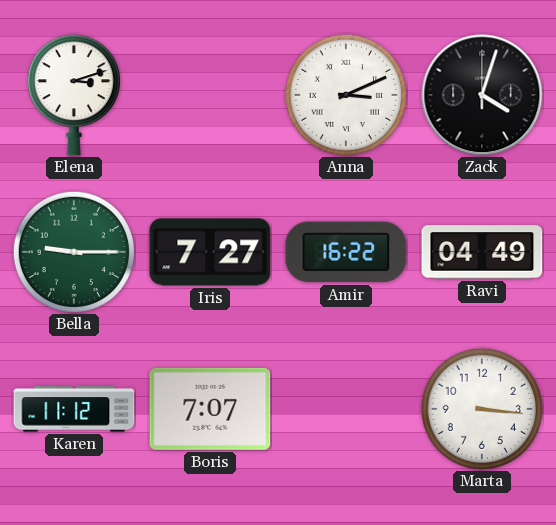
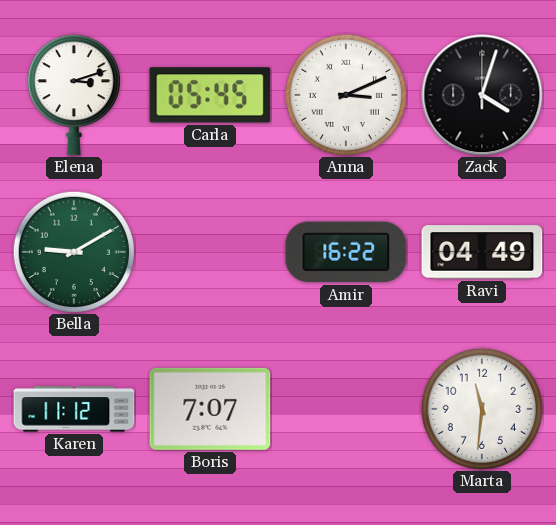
Carla: none -> 05:45
Bella: 9:15 -> 9:10
Iris: 7:27 -> none
Marta: 3:16 -> 11:31
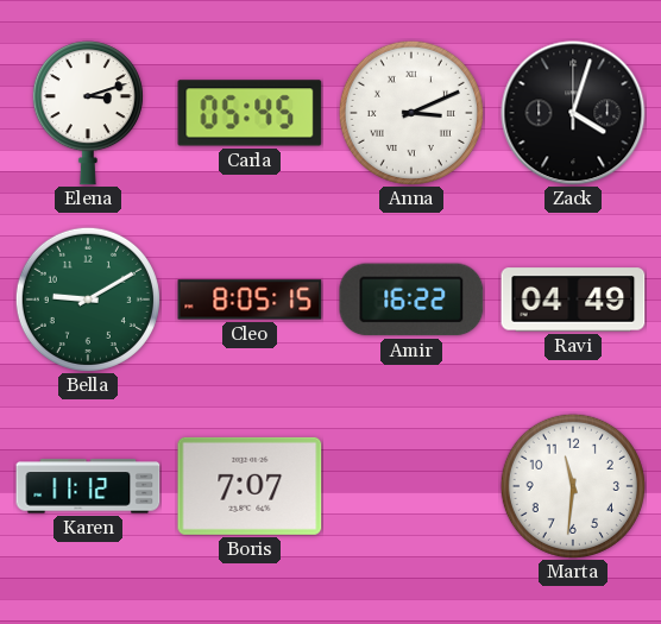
Cleo: none -> 8:05
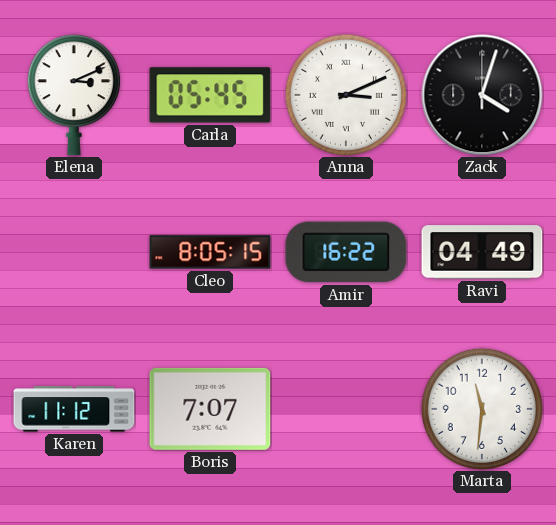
Elena: 3:12 -> 3:11
Bella: 9:10 -> none
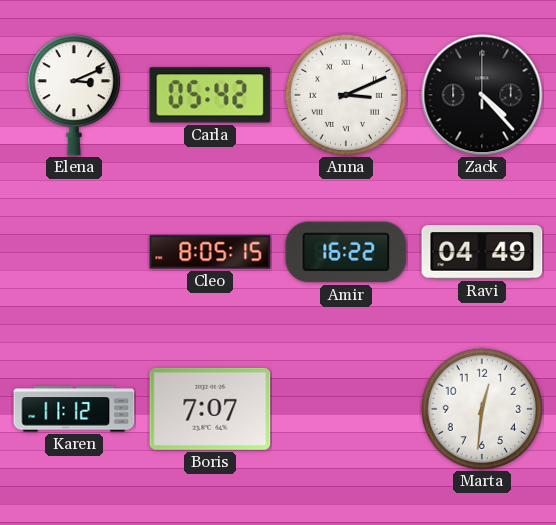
Carla: 05:45 -> 05:42
Zack: 4:03 -> 4:23
Marta: 11:31 -> 12:31
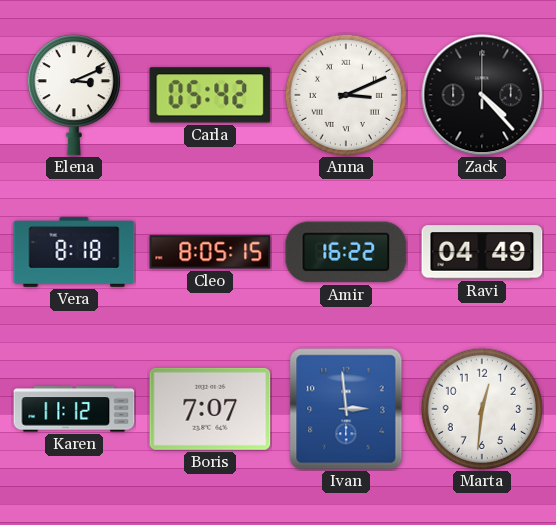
Vera: none -> 8:18
Ivan: none -> 2:59
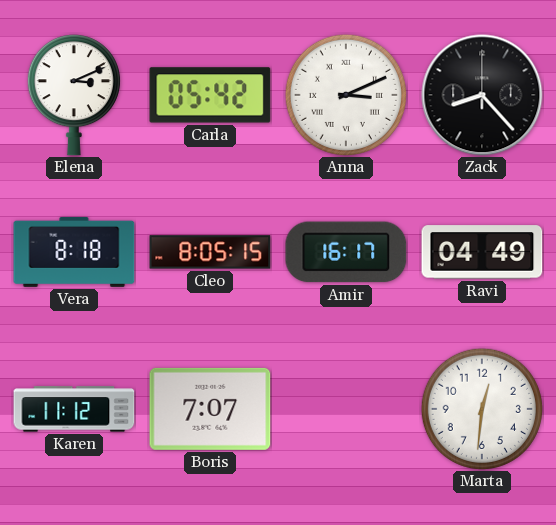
Zack: 4:23 -> 8:23
Amir: 16:22 -> 16:17
Ivan: 2:59 -> none
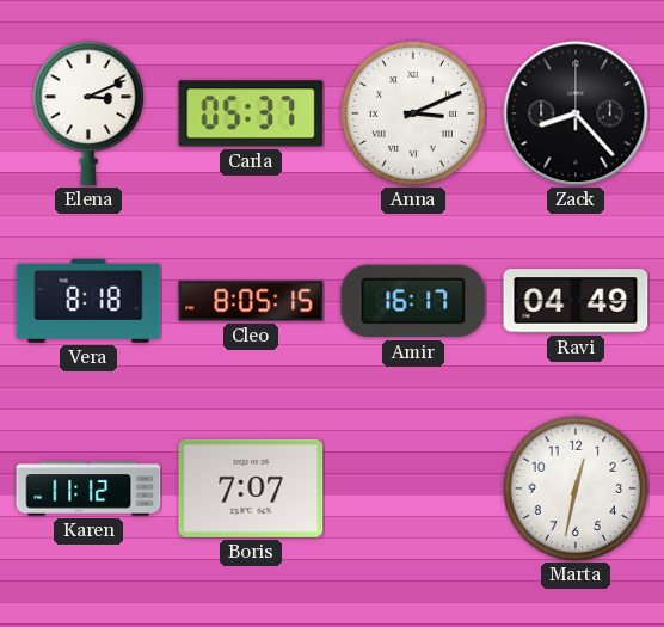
Carla: 05:42 -> 05:37
Marta: 12:31 -> 12:32
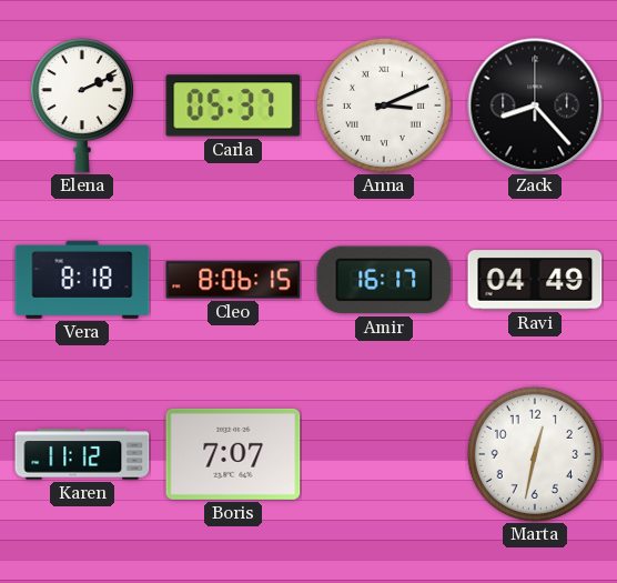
Elena: 3:11 -> 2:11
Cleo: 8:05 -> 8:06
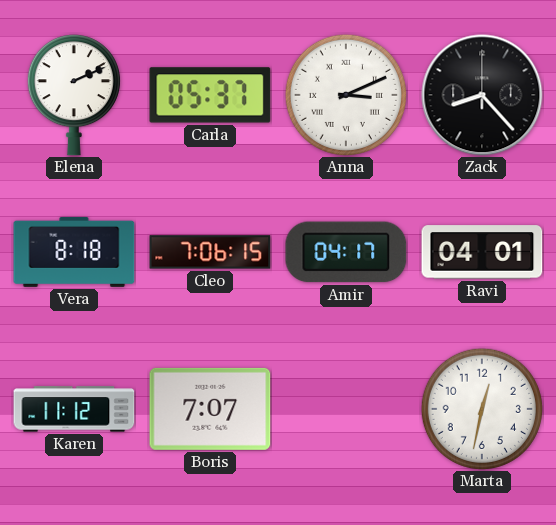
Cleo: 8:06 -> 7:06
Amir: 16:17 -> 04:17
Ravi: 04:49 -> 04:01
